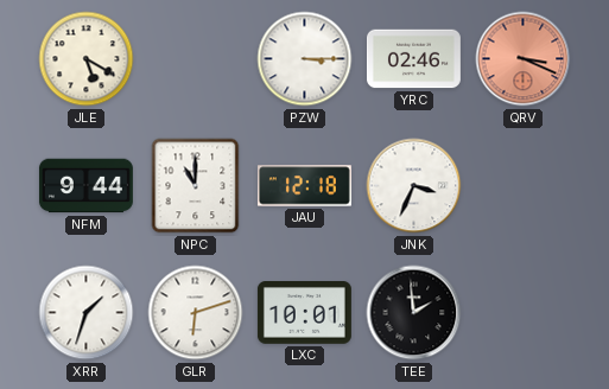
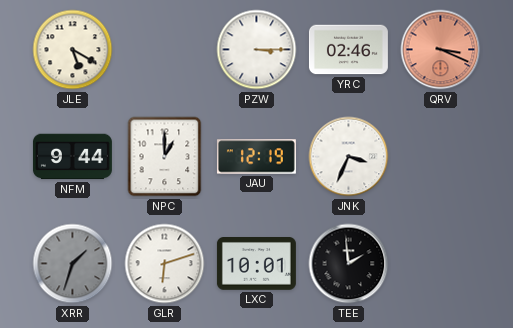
NPC: 11:00 -> 1:00
JAU: 12:18 -> 12:19
XRR dial: white -> grey
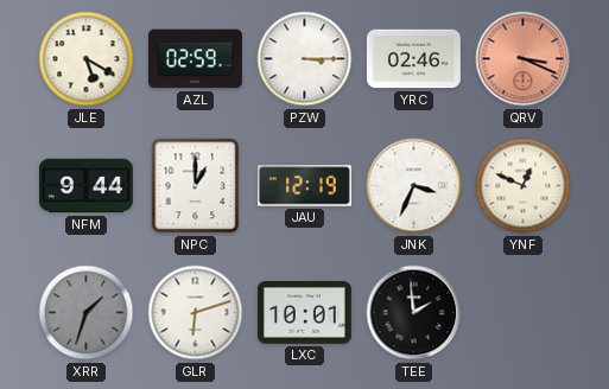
AZL: none -> 02:59
YNF: none -> 12:49
